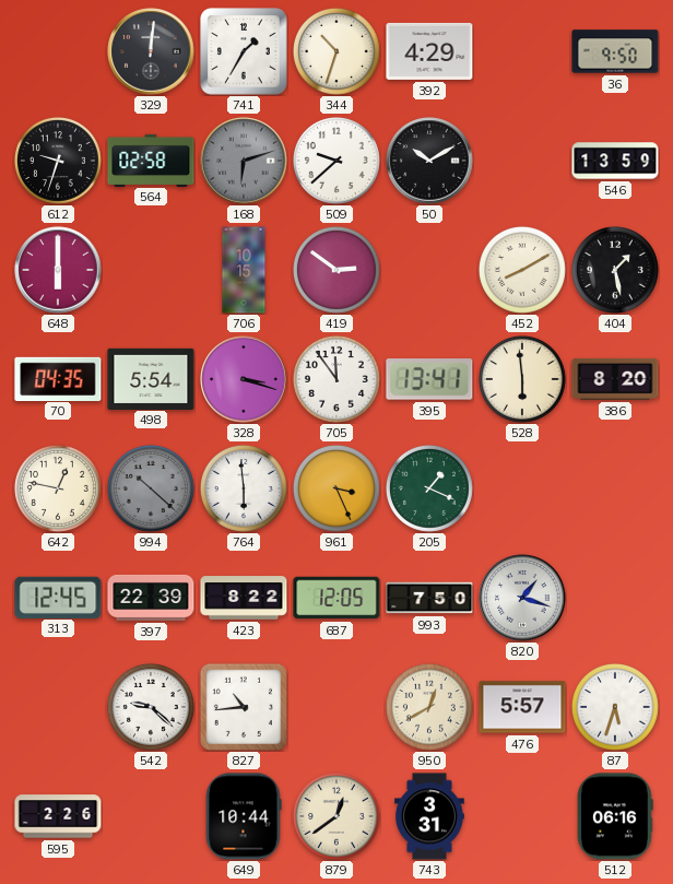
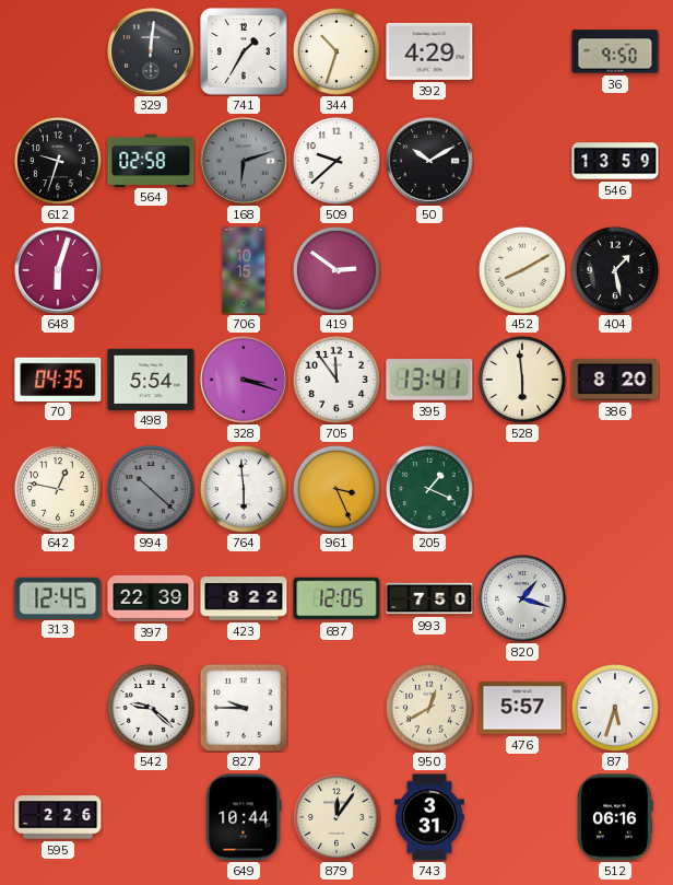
648: 6:00 -> 6:03
827: 10:44 -> 9:45
879: 12:39 -> 12:06
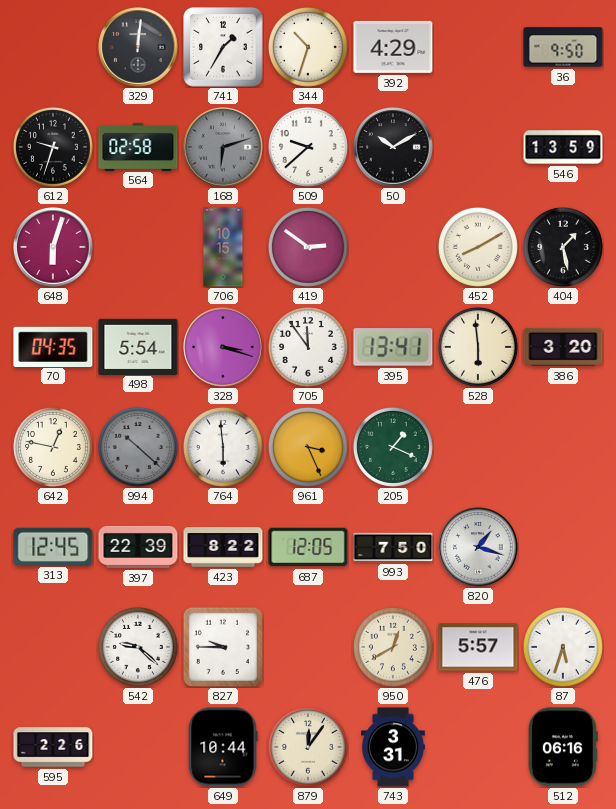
386: 8:20 -> 3:20
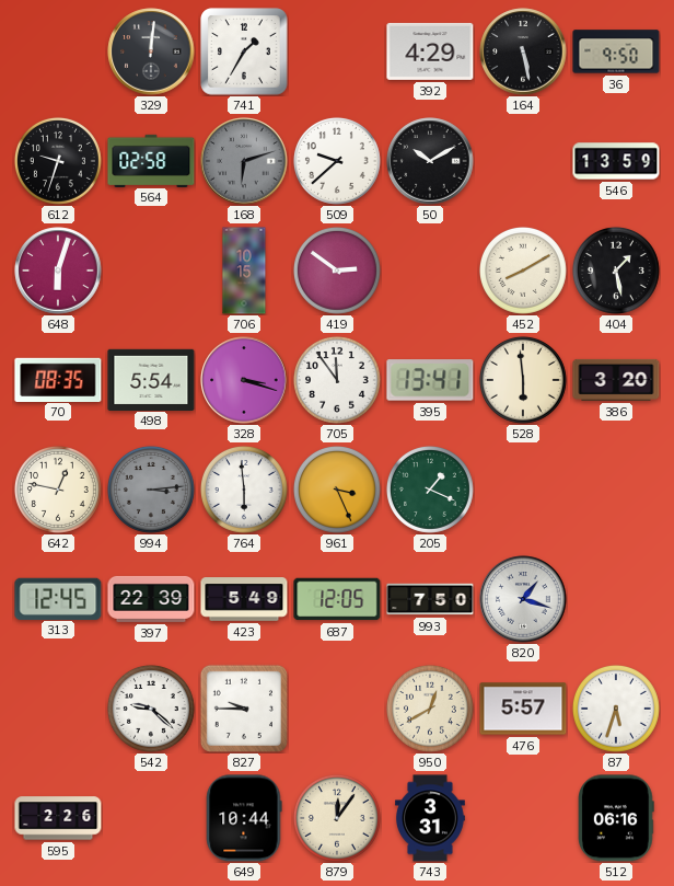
344: 10:33 -> none
164: none -> 5:28
70: 04:35 -> 08:35
994: 10:22 -> 3:14
423: 8:22 -> 5:49
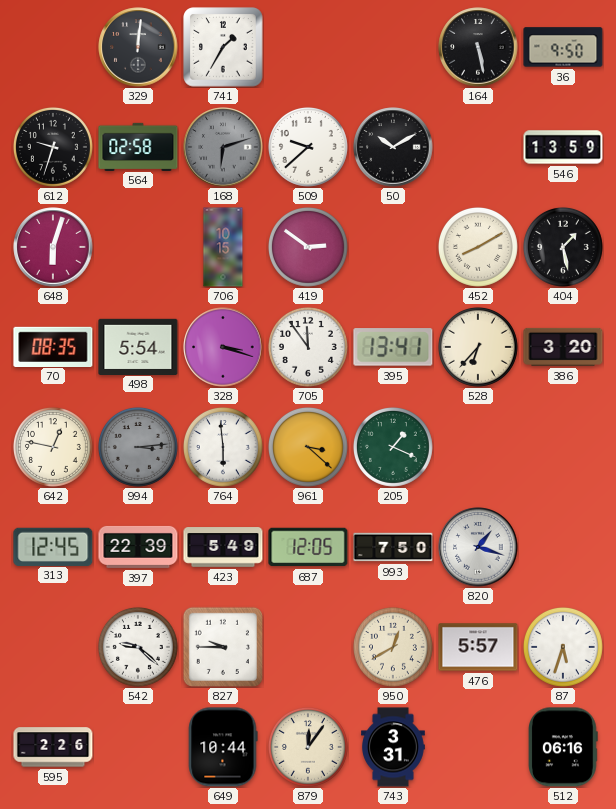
392: 4:29 -> none
528: 5:59 -> 6:37
961: 3:26 -> 3:22
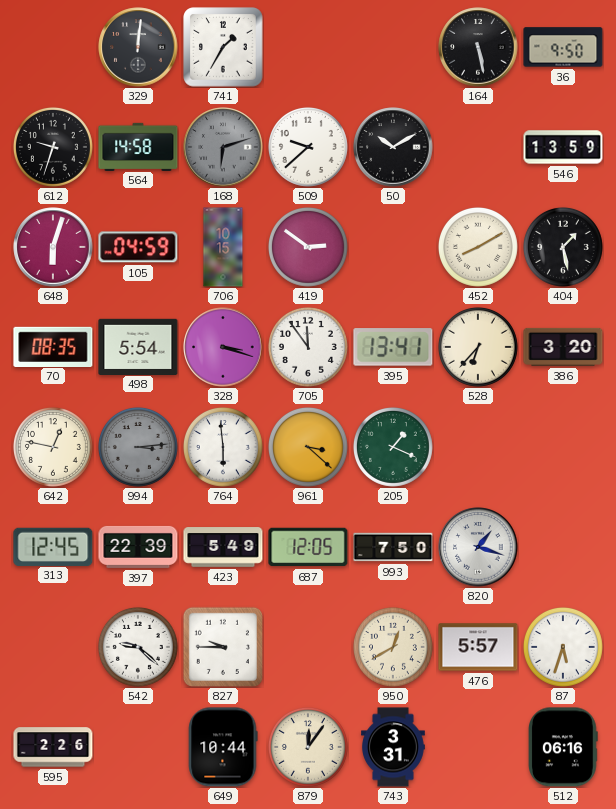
564: 02:58 -> 14:58
105: none -> 04:59
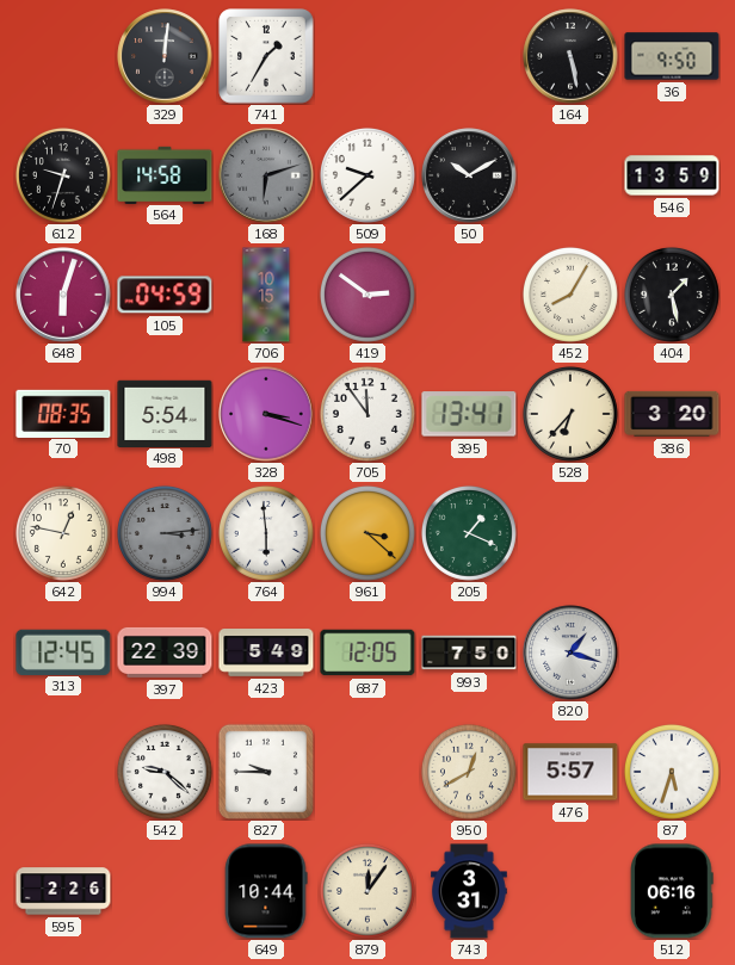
452: 8:10 -> 8:05
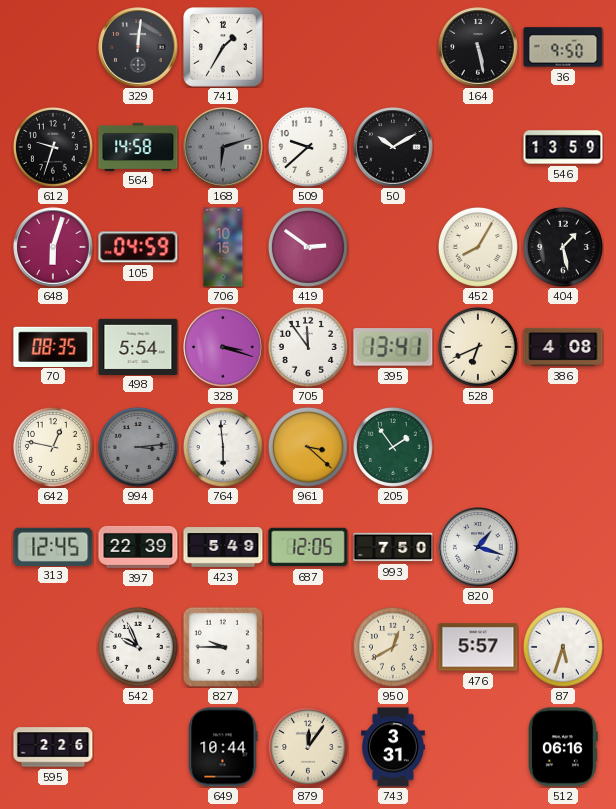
528: 6:37 -> 6:41
386: 3:20 -> 4:08
205: 1:19 -> 1:54
542: 9:22 -> 9:56
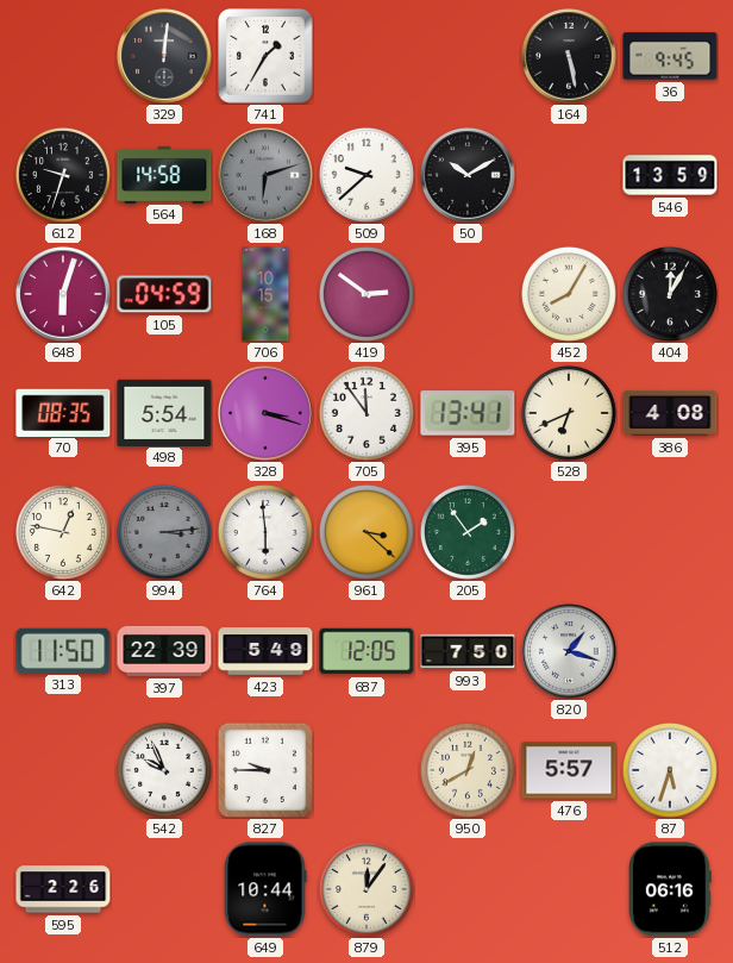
36: 9:50 -> 9:45
404: 1:28 -> 12:05
313: 12:45 -> 11:50
743: 3:31 -> none
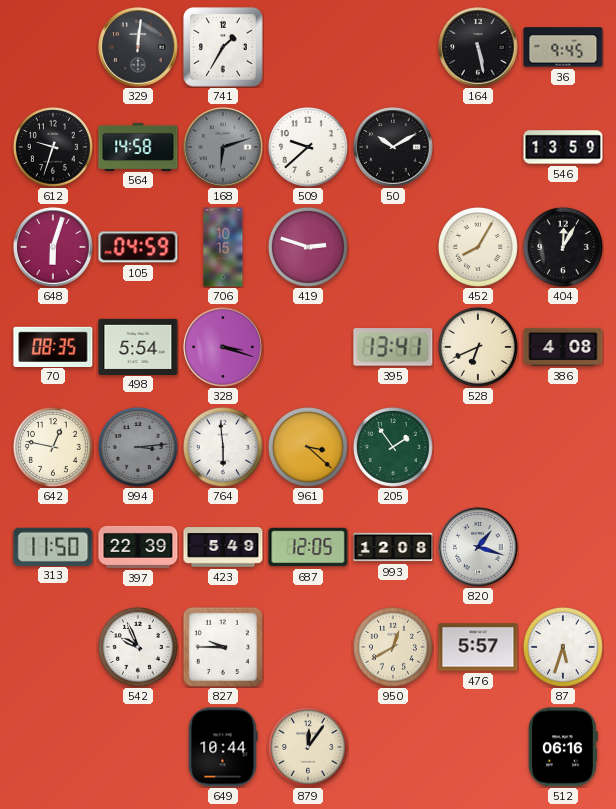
419: 2:51 -> 2:48
705: 11:54 -> none
993: 7:50 -> 12:08
595: 2:26 -> none
